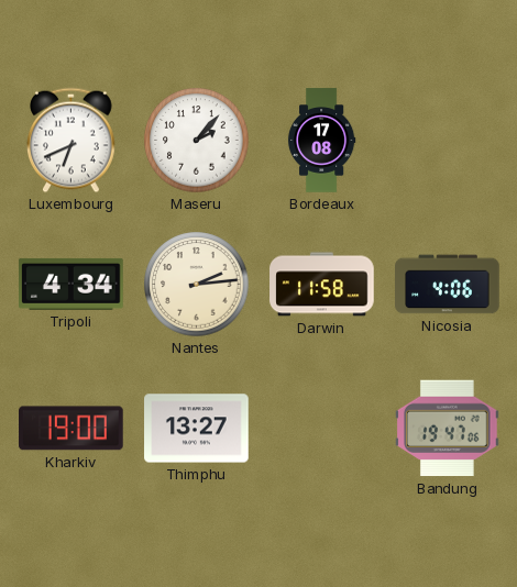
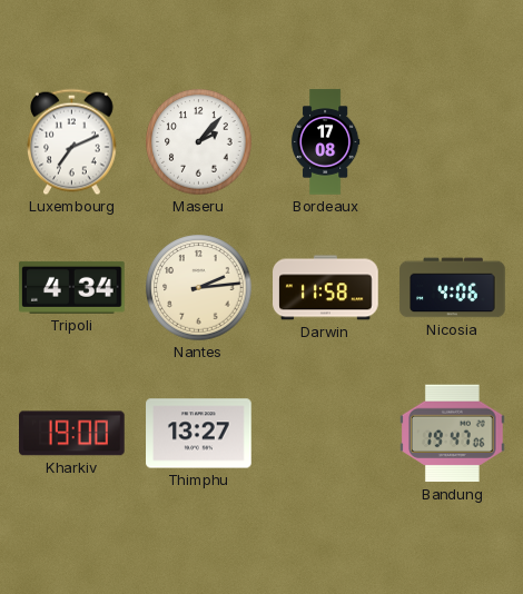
Luxembourg: 6:41 -> 7:11
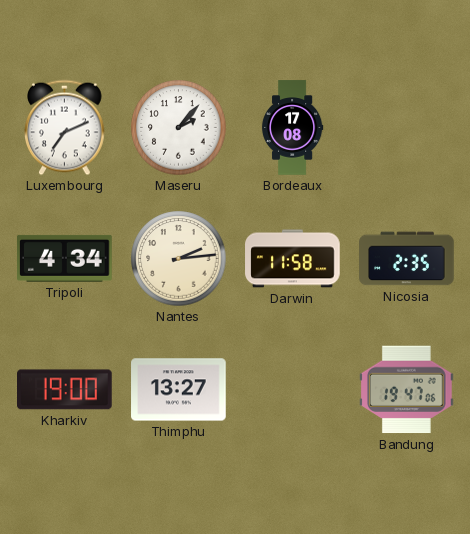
Nicosia: 4:06 -> 2:35
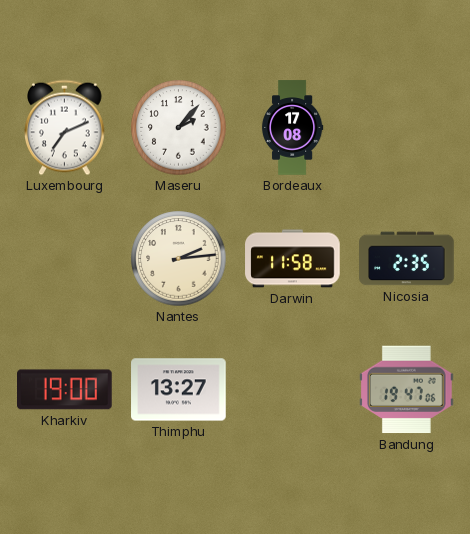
Tripoli: 4:34 -> none
